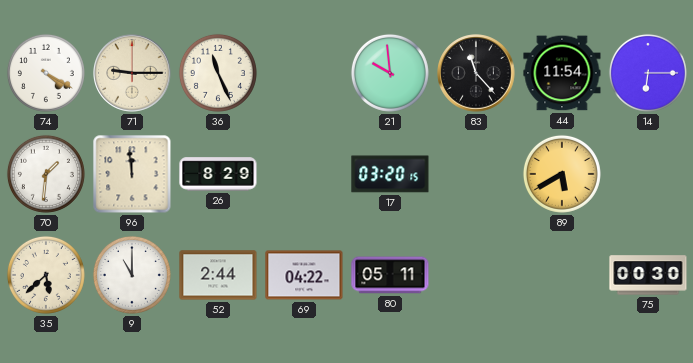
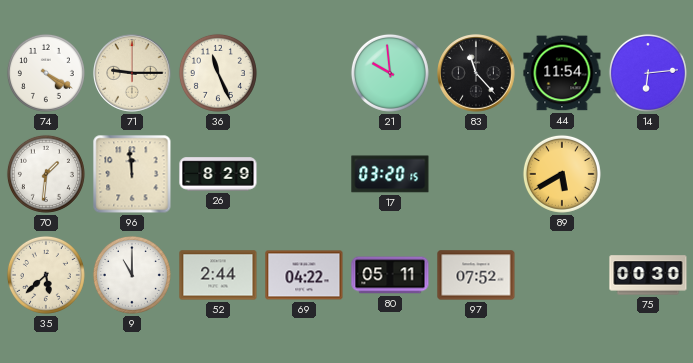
14: 6:15 -> 6:14
97: none -> 07:52
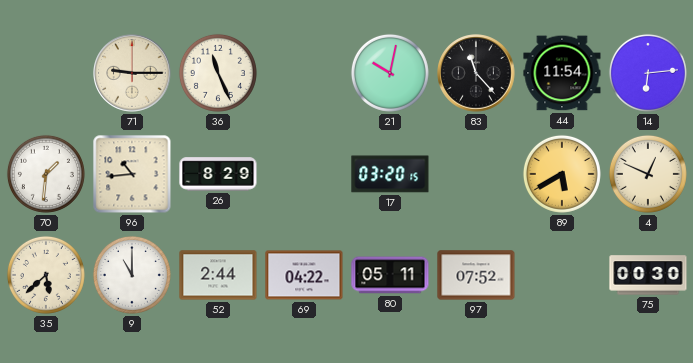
74: 4:20 -> none
21: 9:59 -> 10:02
96: 11:59 -> 10:44
4: none -> 12:49
